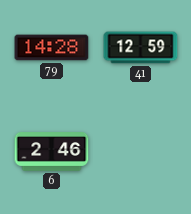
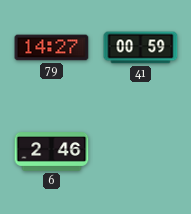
79: 14:28 -> 14:27
41: 12:59 -> 00:59
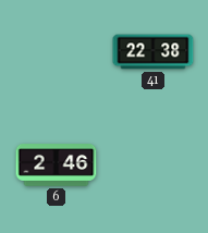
79: 14:27 -> none
41: 00:59 -> 22:38
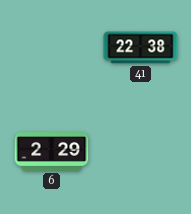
6: 2:46 -> 2:29
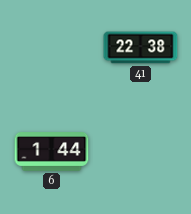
6: 2:29 -> 1:44
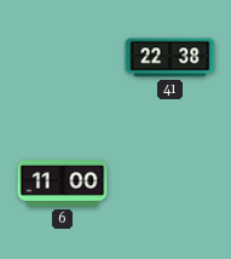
6: 1:44 -> 11:00
